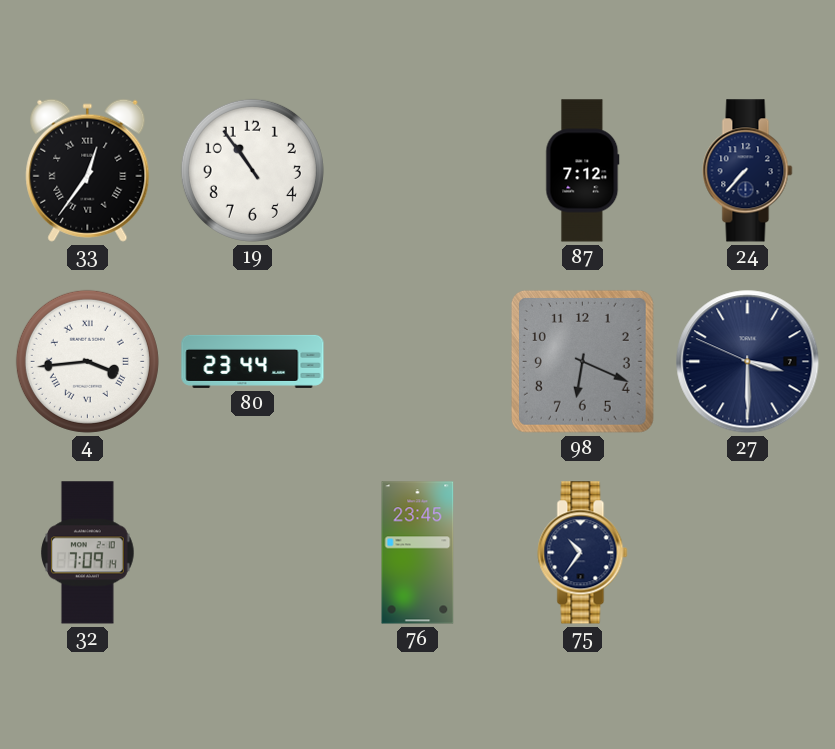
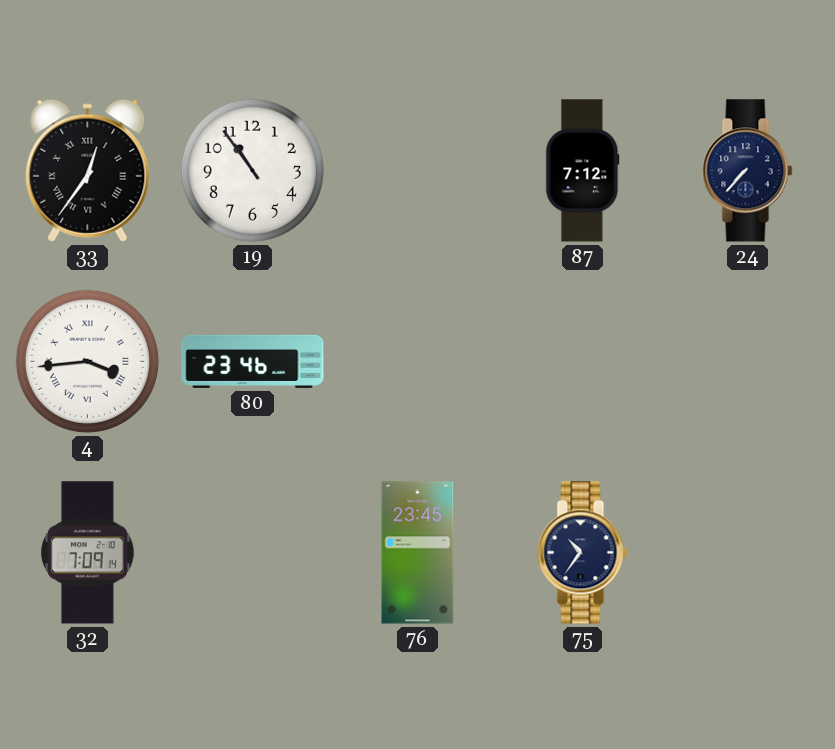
80: 23:44 -> 23:46
98: 6:19 -> none
27: 3:29 -> none
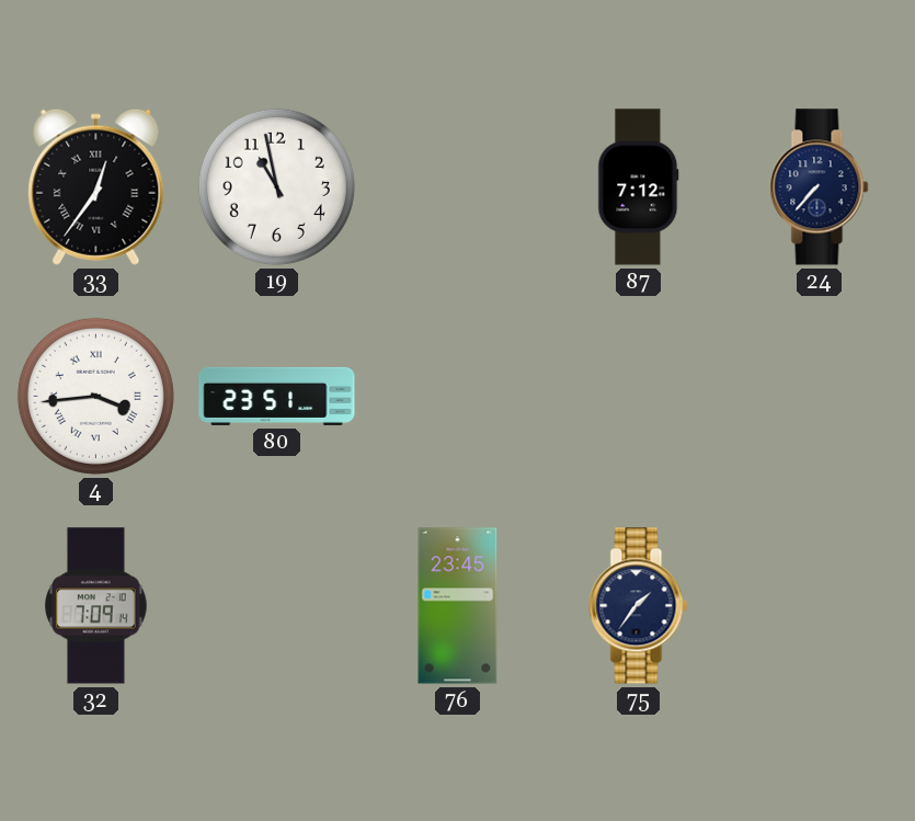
19: 10:54 -> 10:58
80: 23:46 -> 23:51
75: 10:36 -> 1:36
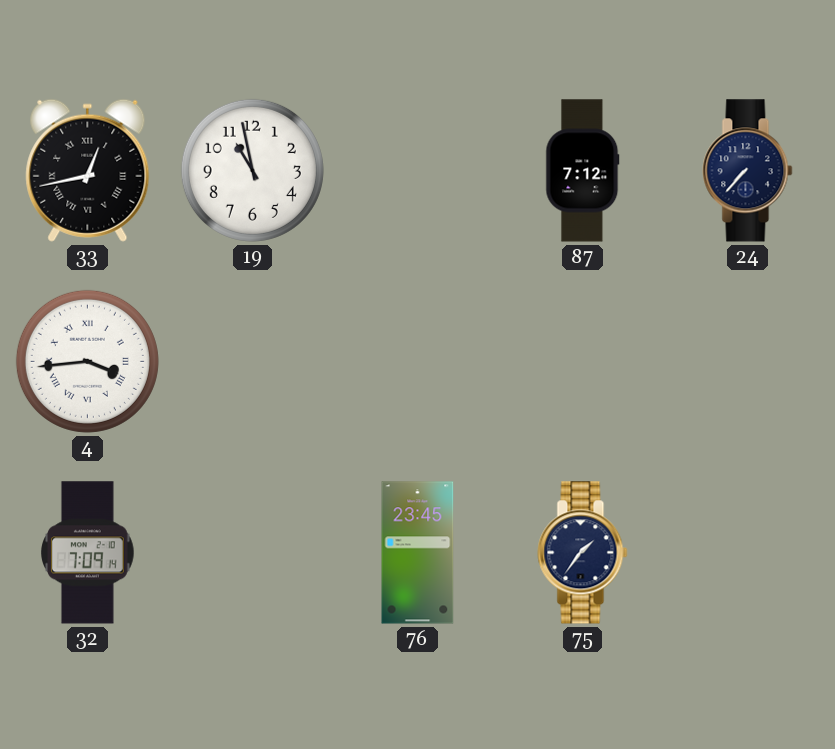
33: 12:36 -> 12:43
80: 23:51 -> none
